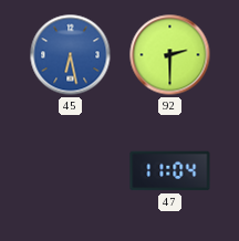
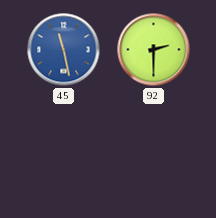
45: 6:28 -> 11:28
47: 11:04 -> none
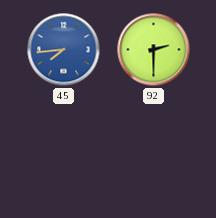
45: 11:28 -> 7:44
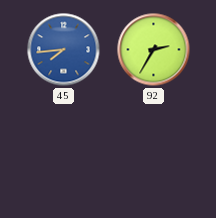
92: 2:30 -> 2:35
